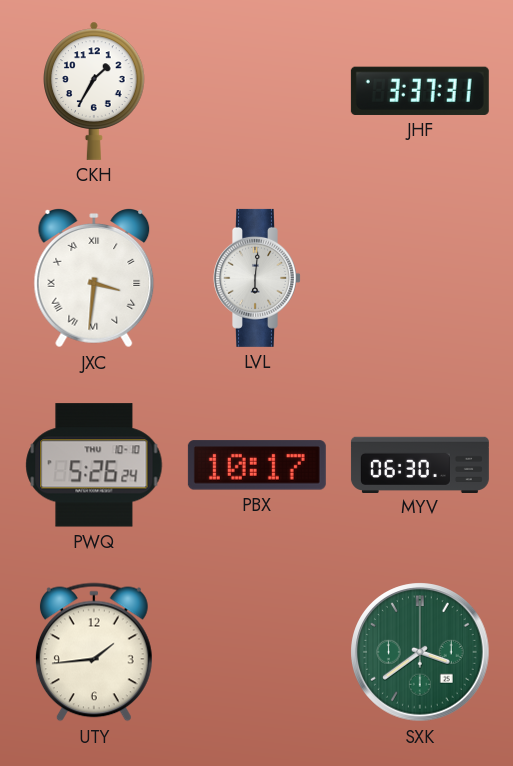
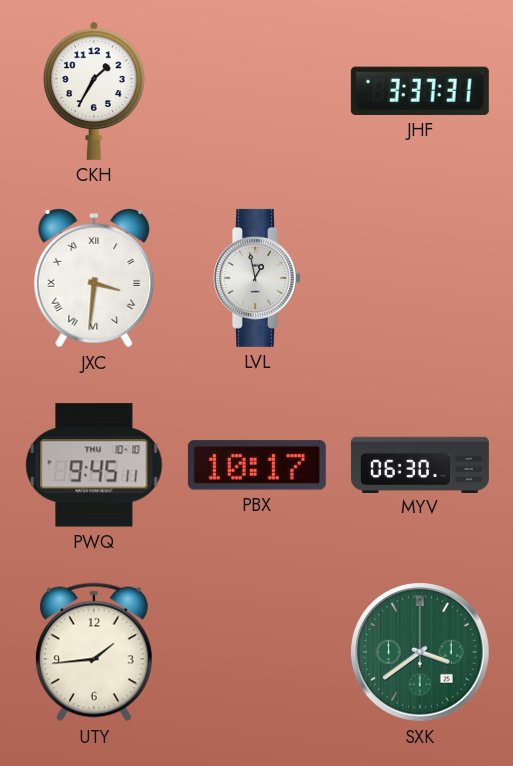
LVL: 6:01 -> 12:58
PWQ: 5:26 -> 9:45
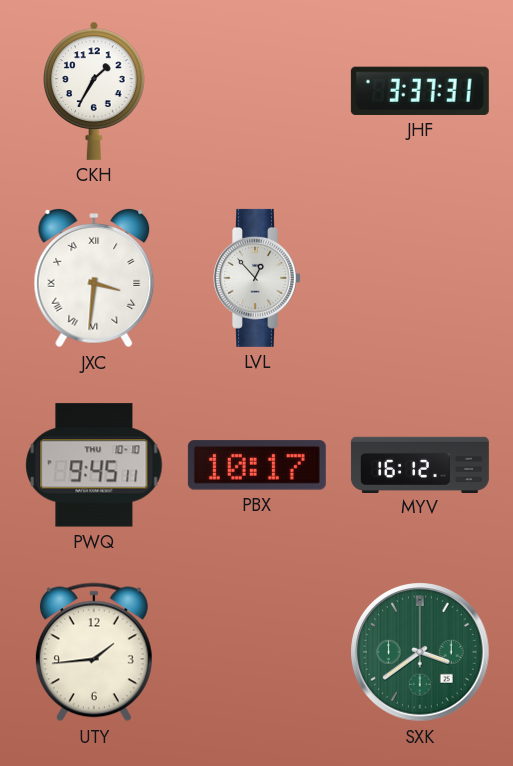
LVL: 12:58 -> 12:53
MYV: 06:30 -> 16:12
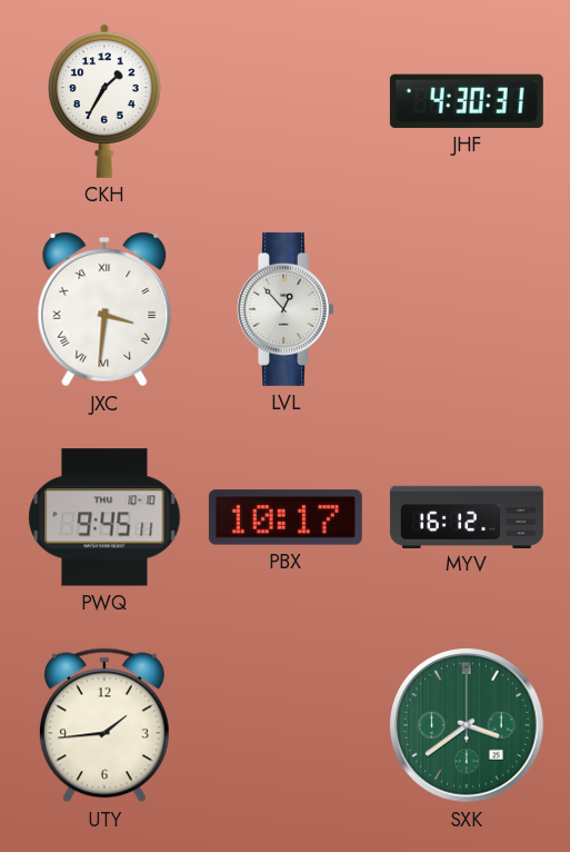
JHF: 3:37 -> 4:30
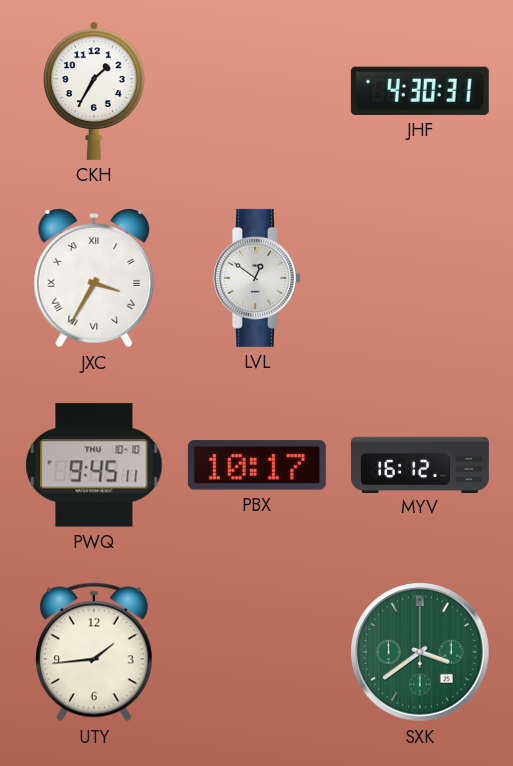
JXC: 3:31 -> 3:35
LVL: 12:53 -> 12:51
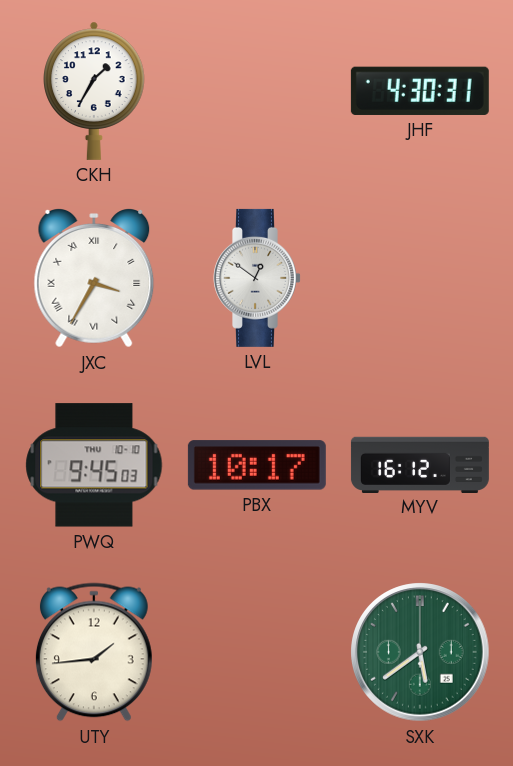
PWQ: 9:45:11 -> 9:45:03
SXK: 3:39 -> 5:39
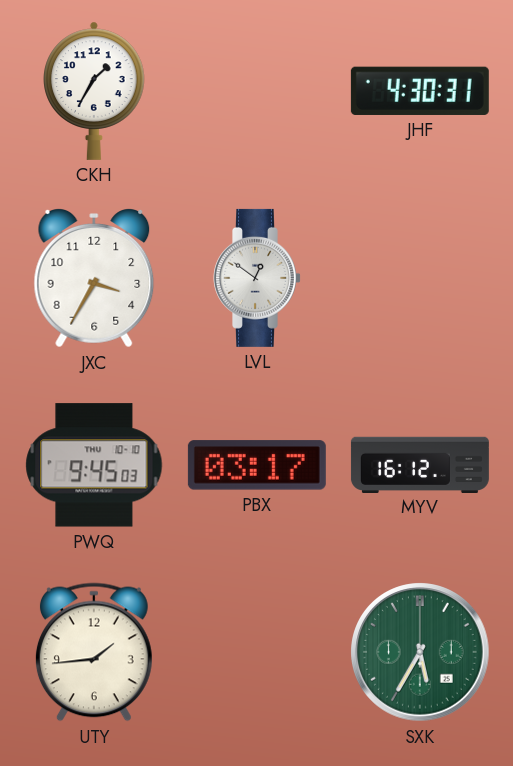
JXC numerals: Roman -> Arabic
PBX: 10:17 -> 03:17
SXK: 5:39 -> 5:35
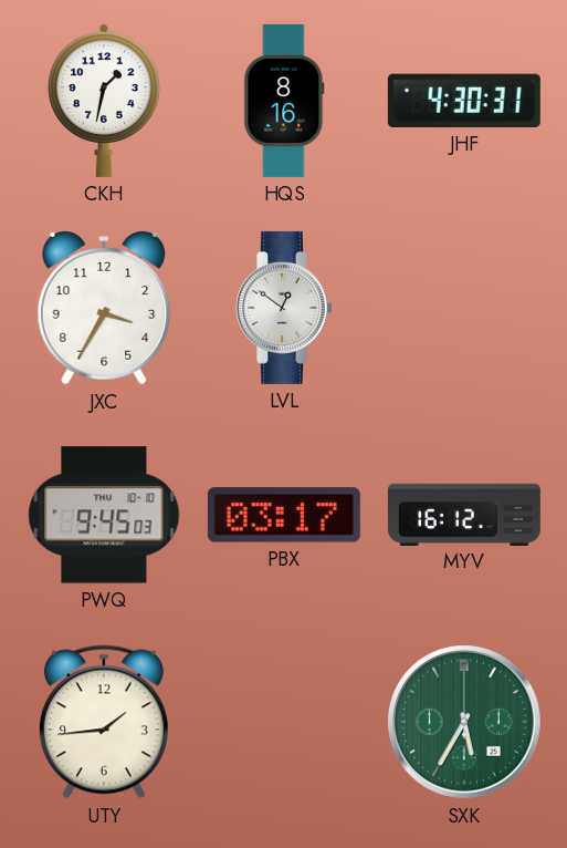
CKH: 1:35 -> 1:32
HQS: none -> 8:16
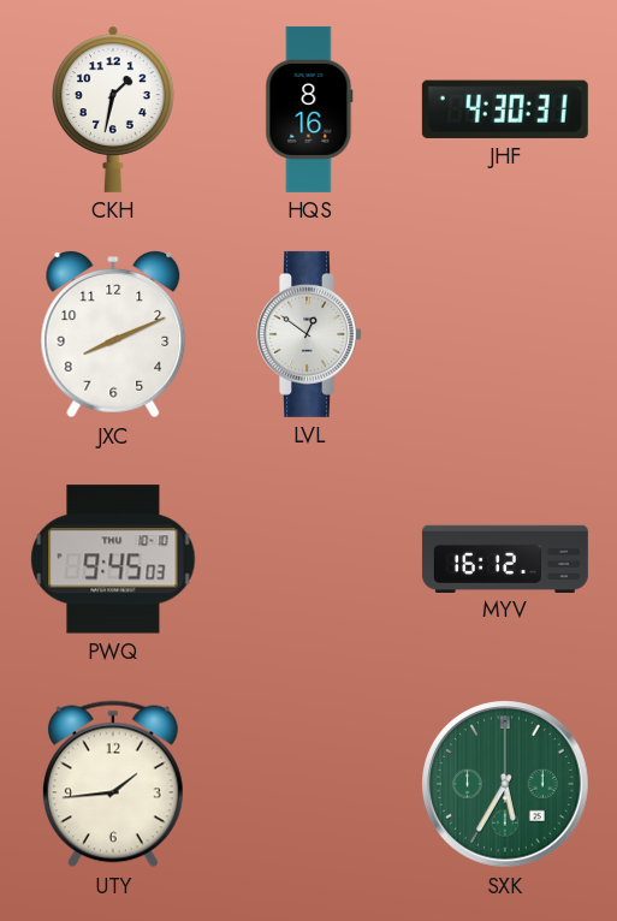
JXC: 3:35 -> 8:11
PBX: 03:17 -> none
